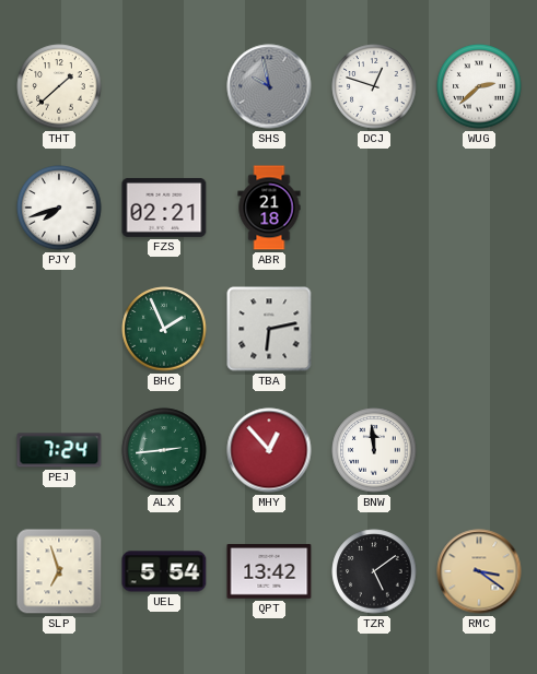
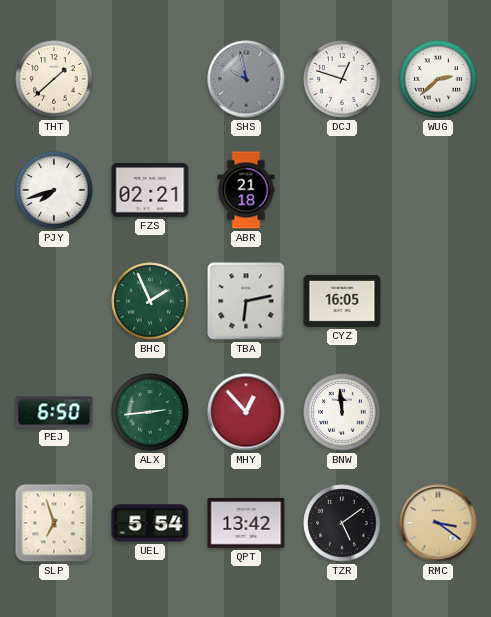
CYZ: none -> 16:05
PEJ: 7:24 -> 6:50
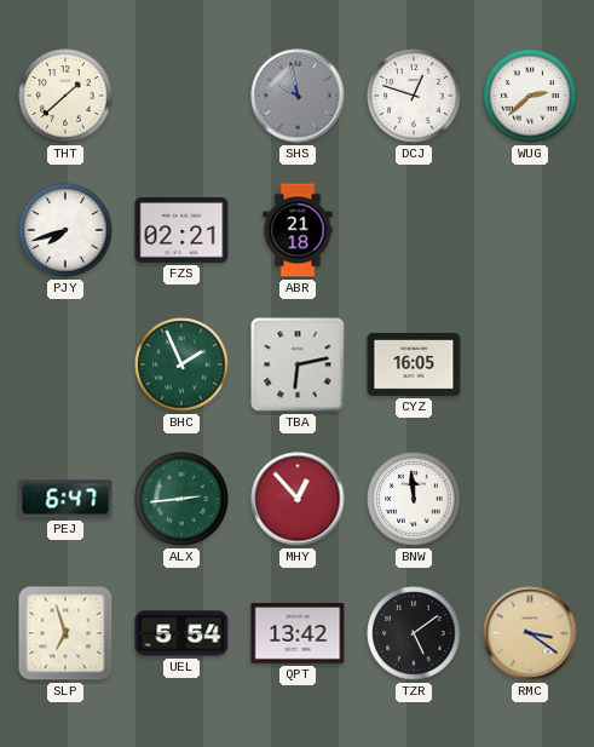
PEJ: 6:50 -> 6:47
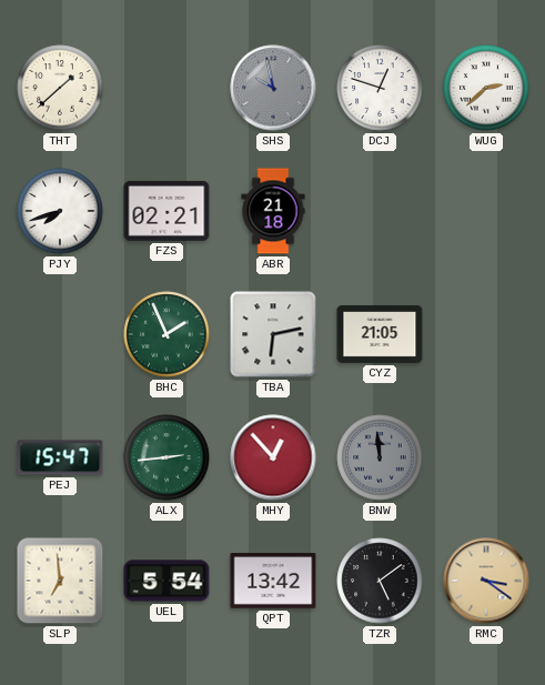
CYZ: 16:05 -> 21:05
PEJ: 6:47 -> 15:47
BNW dial: white -> grey
SLP: 6:57 -> 6:59
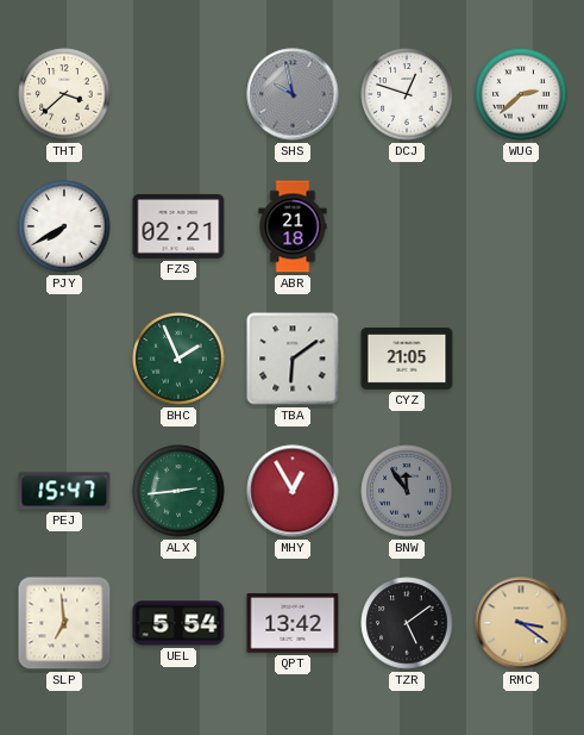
THT: 1:38 -> 3:38
PJY: 7:42 -> 7:40
TBA: 6:13 -> 6:09
MHY: 12:53 -> 12:55
BNW: 11:59 -> 11:54
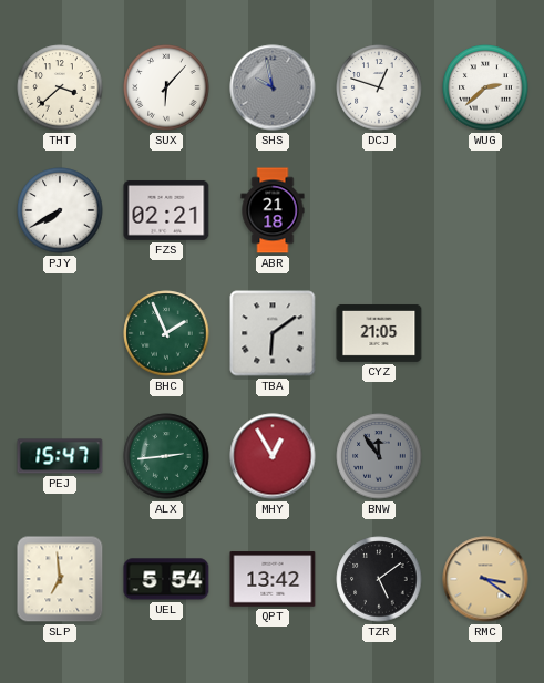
SUX: none -> 6:07
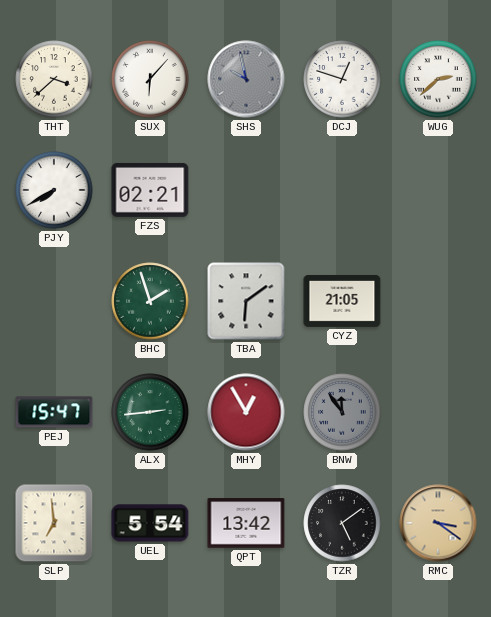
ABR: 21:18 -> none
BHC: 1:56 -> 1:57
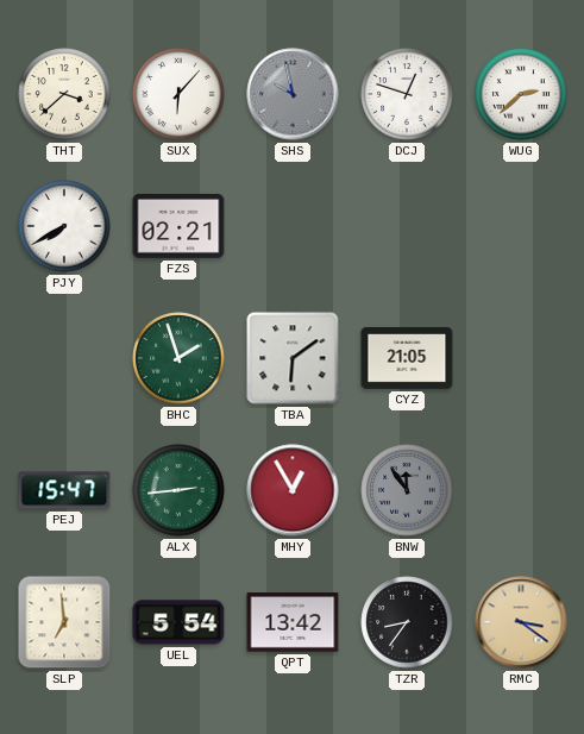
TZR: 5:09 -> 8:36
